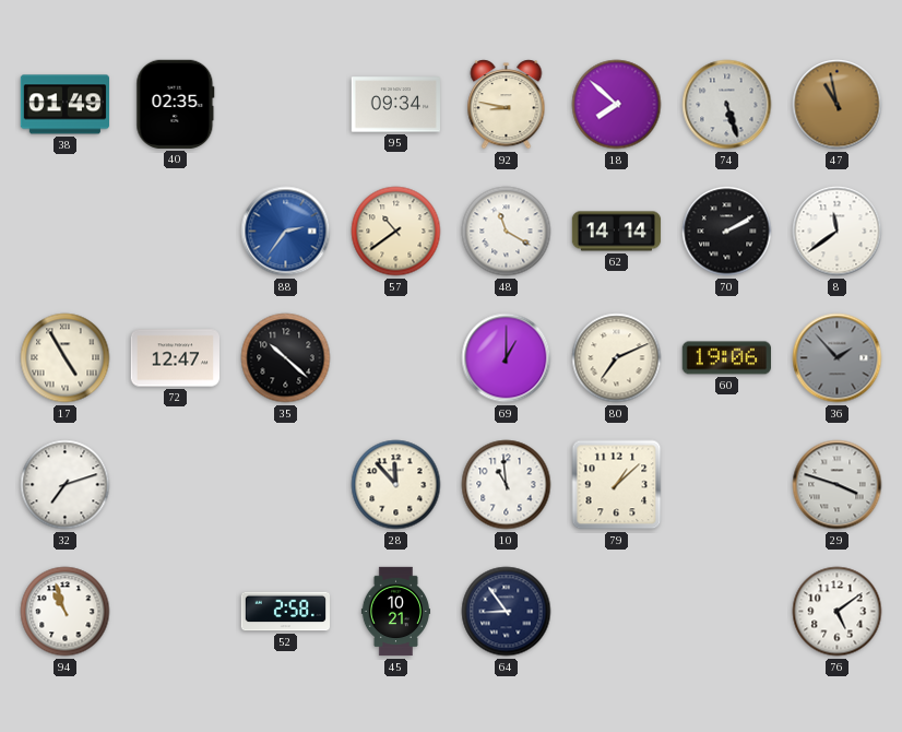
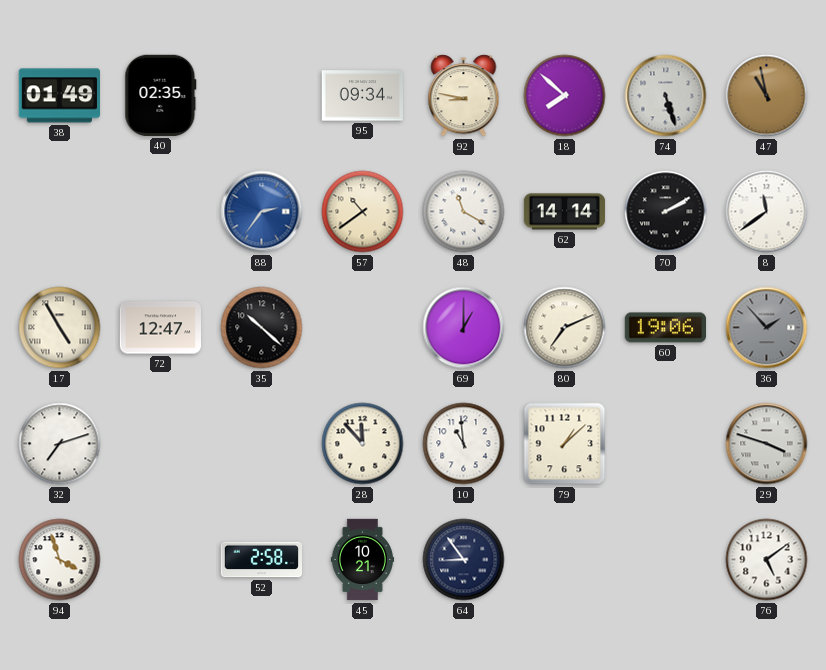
94: 10:57 -> 3:57
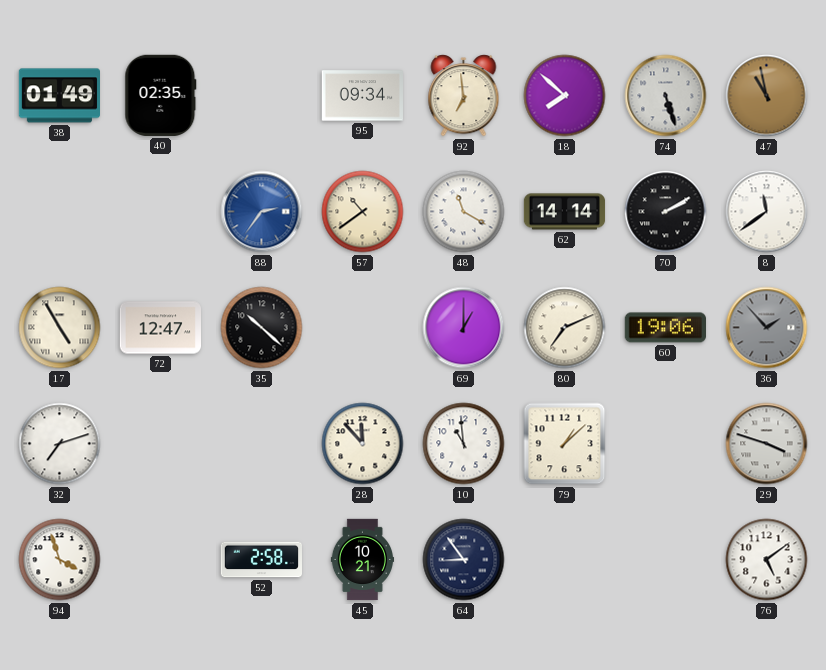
92: 8:47 -> 6:59
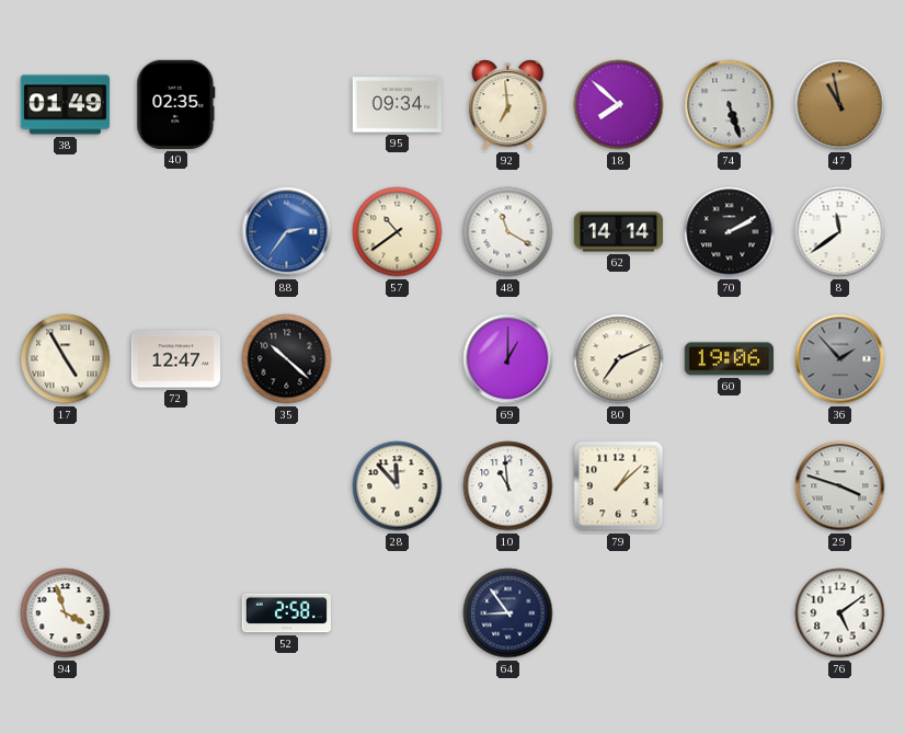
32: 7:12 -> none
45: 10:21 -> none
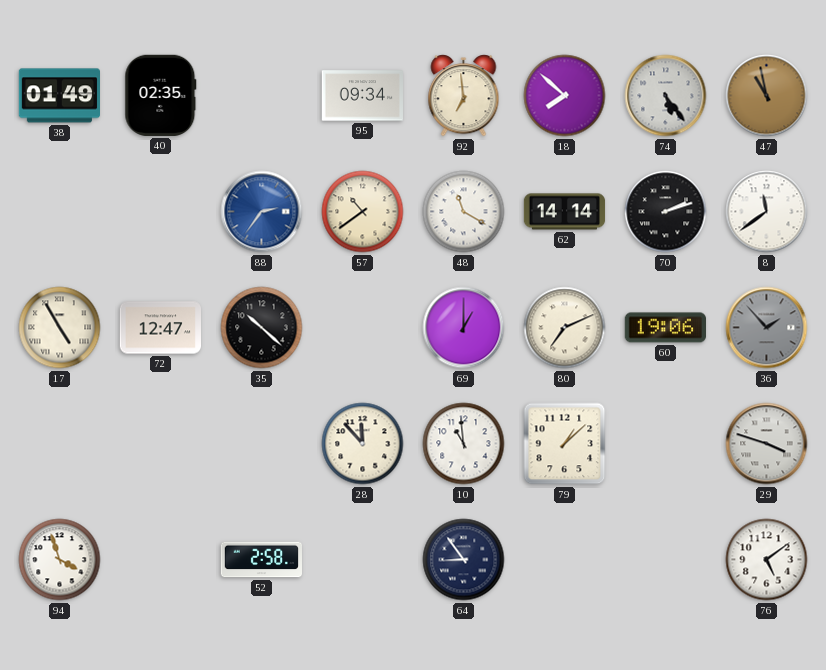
74: 5:27 -> 5:24
70: 2:10 -> 2:12
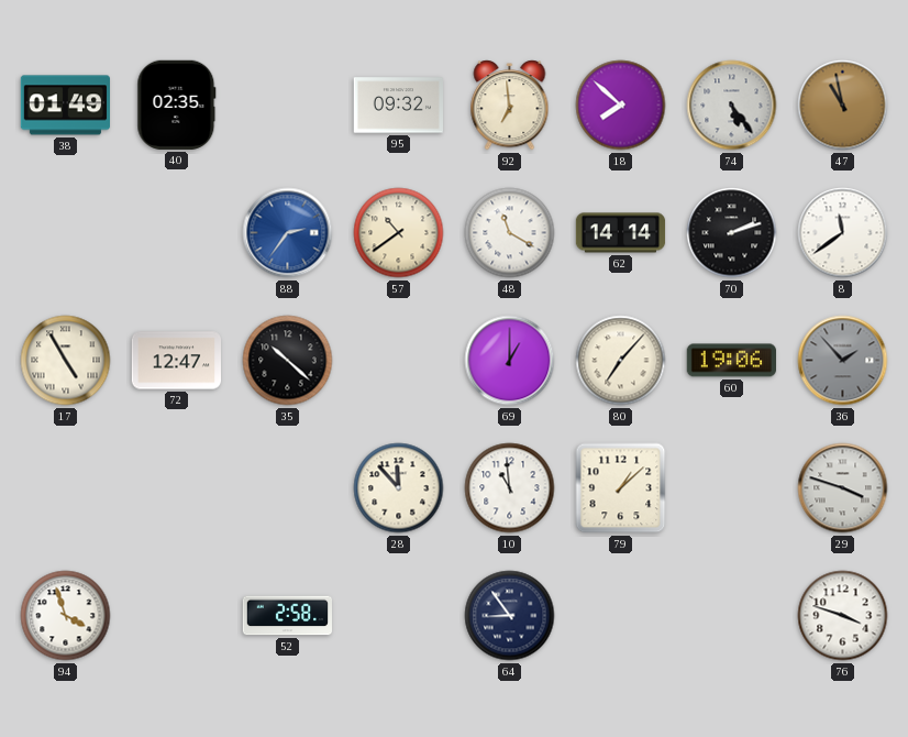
95: 09:34 -> 09:32
80: 7:11 -> 7:07
76: 5:09 -> 3:48
